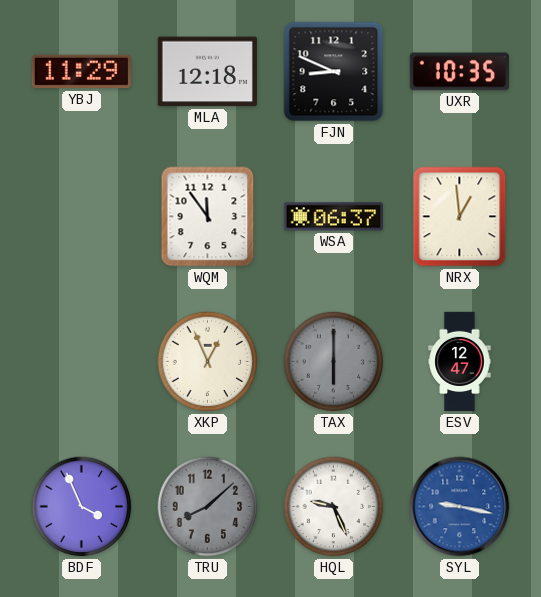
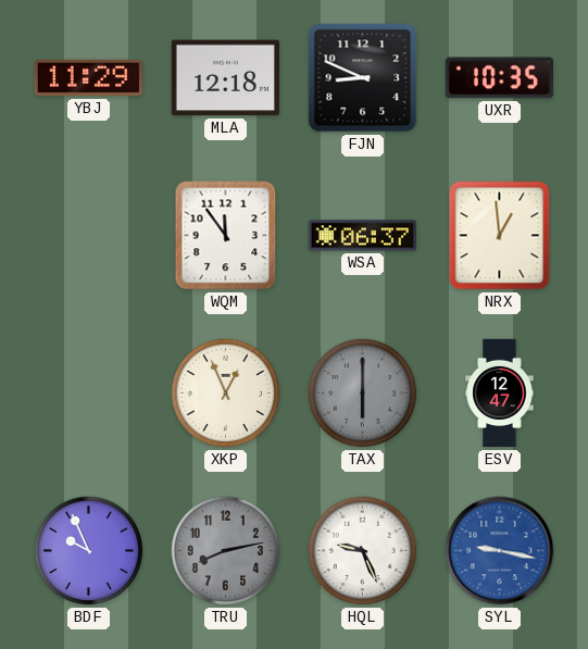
BDF: 3:56 -> 9:56
TRU: 8:08 -> 8:13
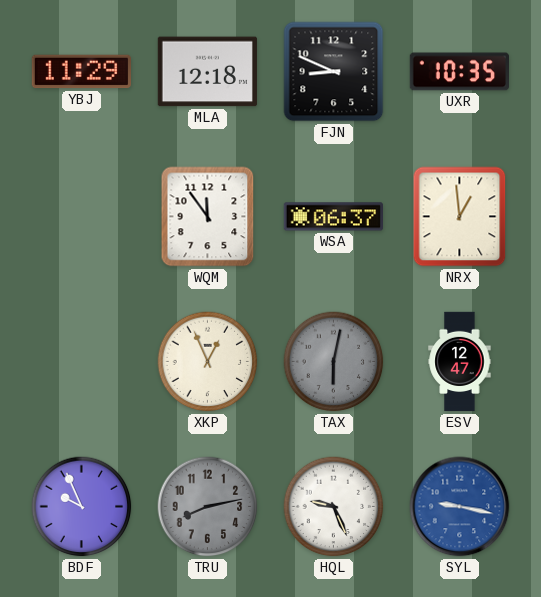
TAX: 6:00 -> 6:02
